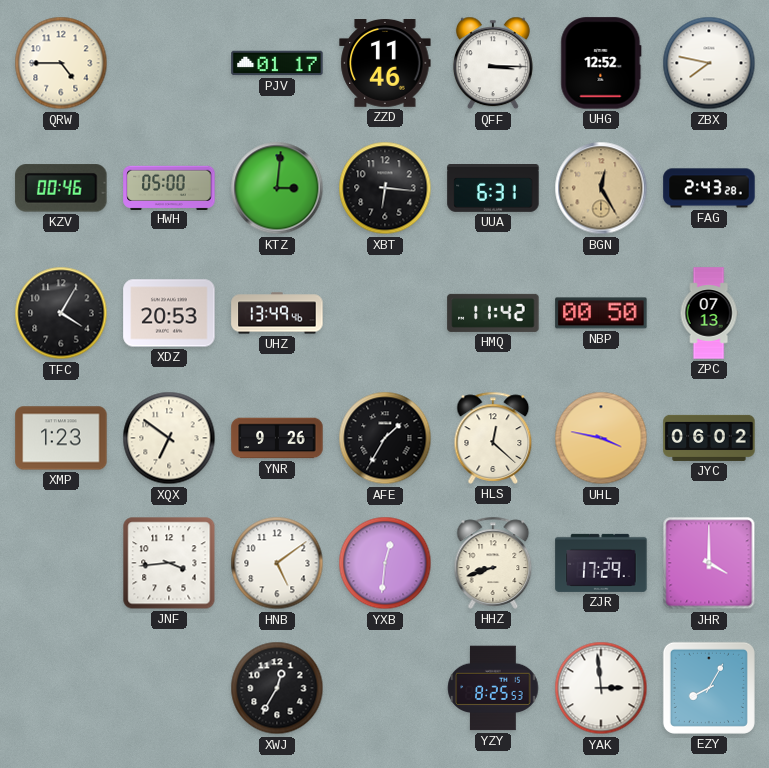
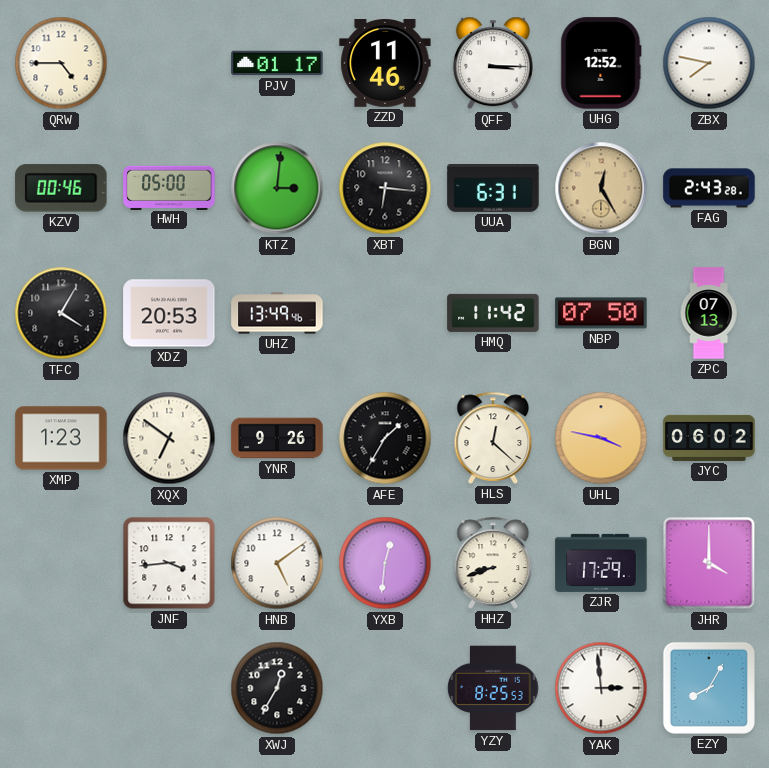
NBP: 00:50 -> 07:50
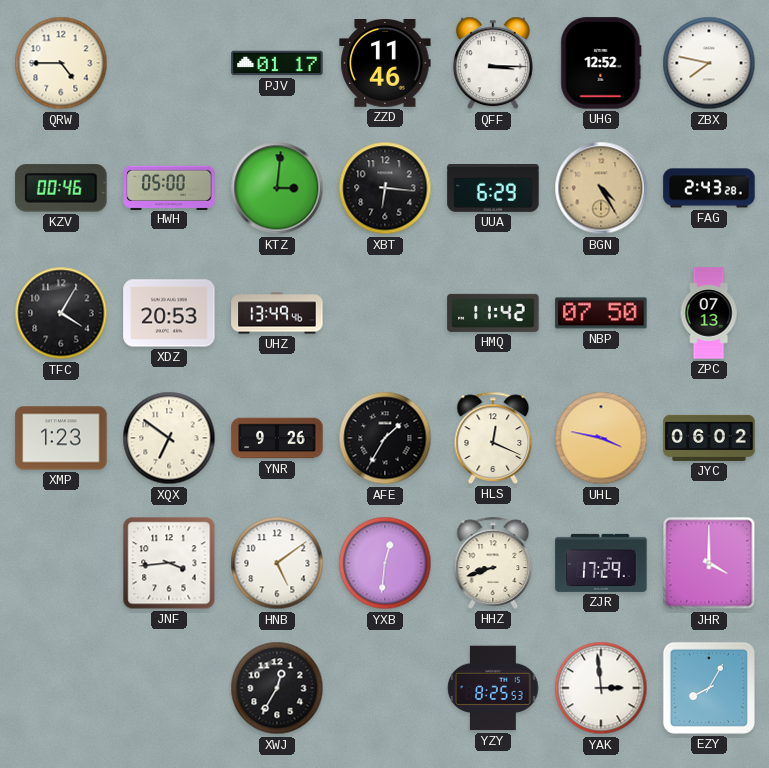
UUA: 6:31 -> 6:29
BGN: 12:25 -> 4:25
HLS: 12:22 -> 12:19
